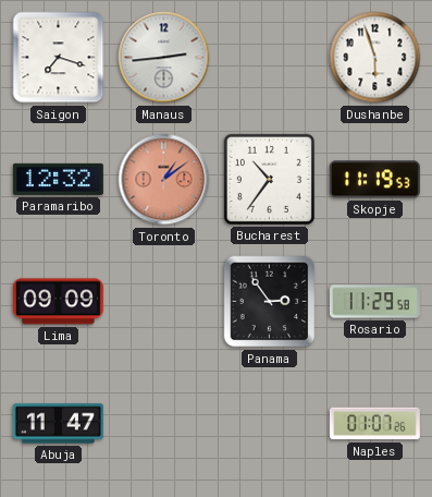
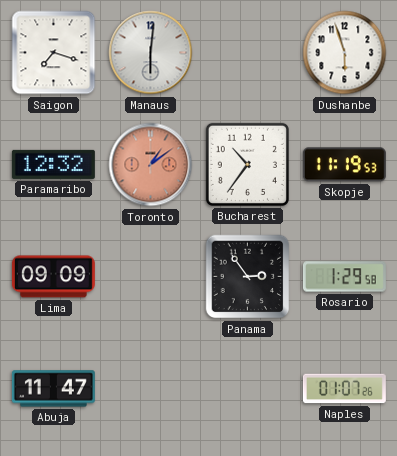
Manaus: 2:44 -> 6:01
Rosario: 11:29 -> 1:29
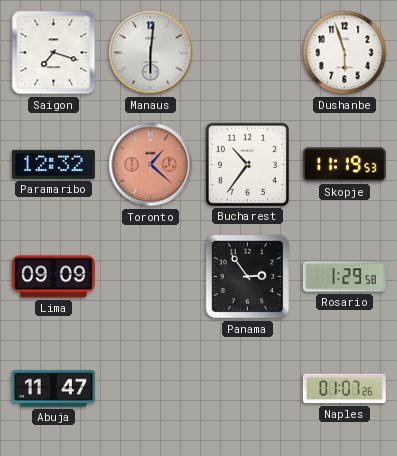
Toronto: 1:09 -> 1:22
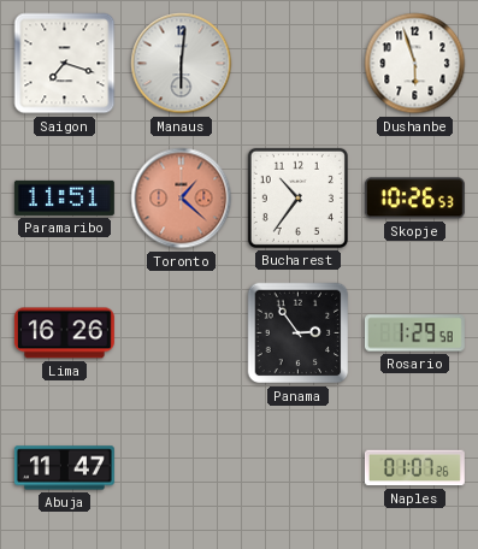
Paramaribo: 12:32 -> 11:51
Skopje: 11:19 -> 10:26
Lima: 09:09 -> 16:26
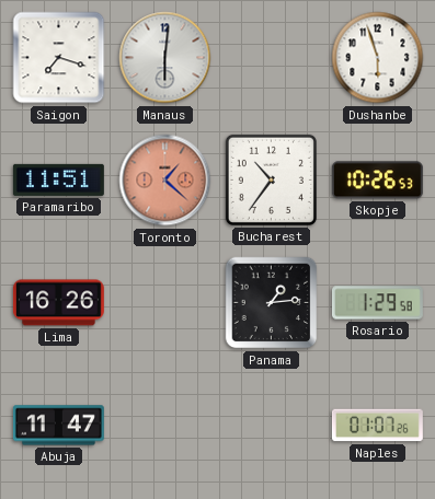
Panama: 2:54 -> 1:14
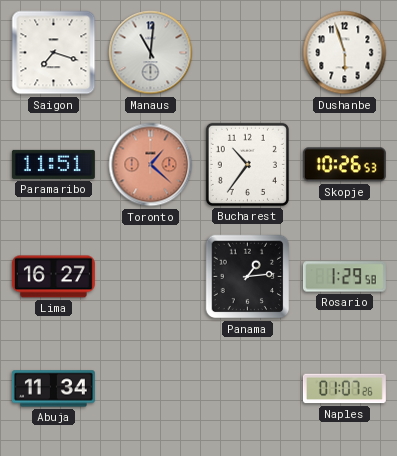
Manaus: 6:01 -> 11:01
Lima: 16:26 -> 16:27
Abuja: 11:47 -> 11:34
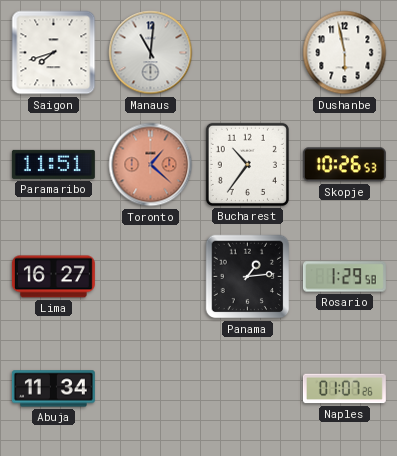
Saigon: 7:18 -> 7:42
Dushanbe: 5:57 -> 5:58
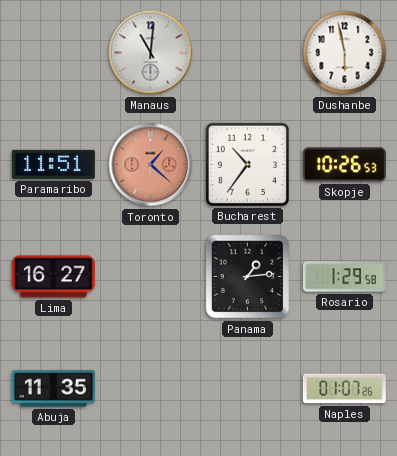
Saigon: 7:42 -> none
Abuja: 11:34 -> 11:35
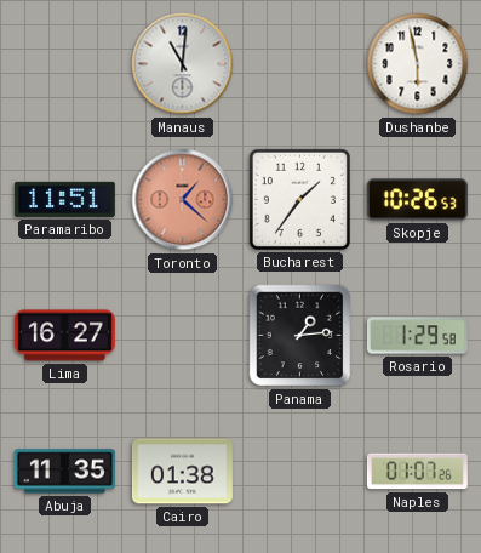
Bucharest: 10:36 -> 1:36
Cairo: none -> 01:38
